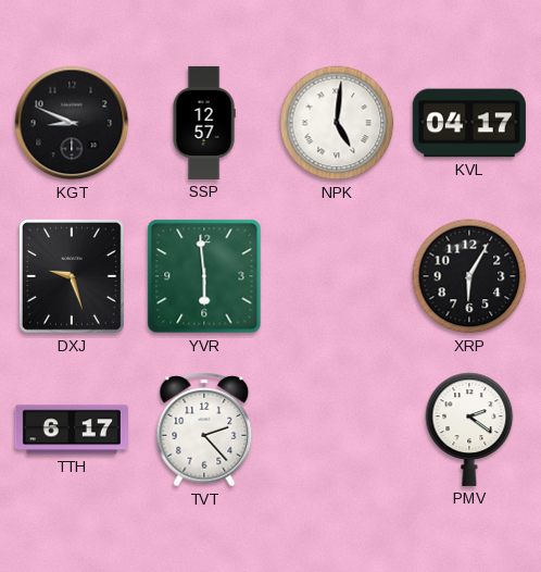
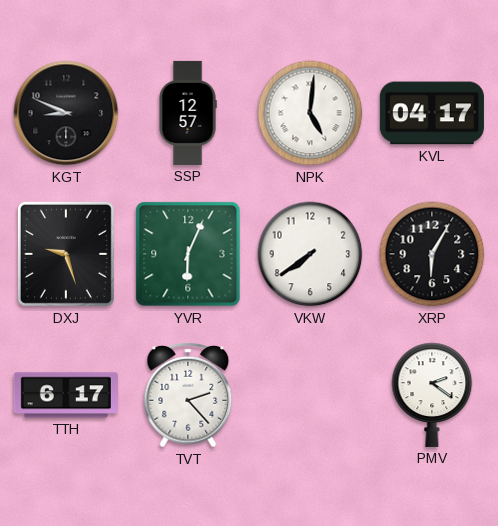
YVR: 5:59 -> 6:04
VKW: none -> 7:39
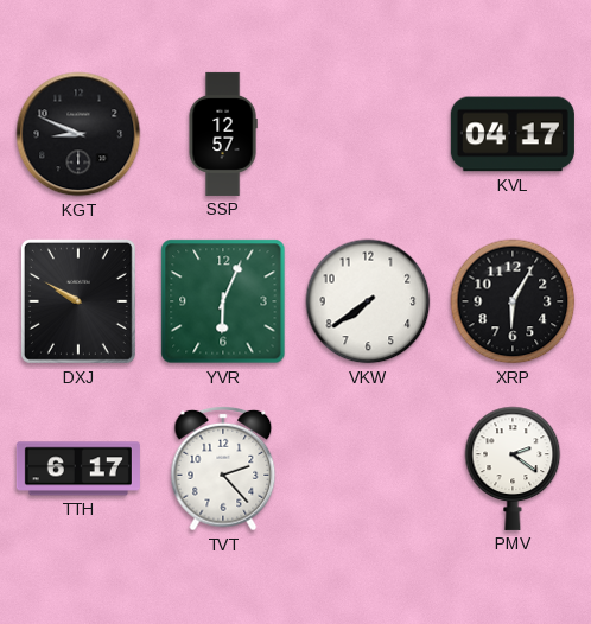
NPK: 5:01 -> none
DXJ: 9:27 -> 9:50
